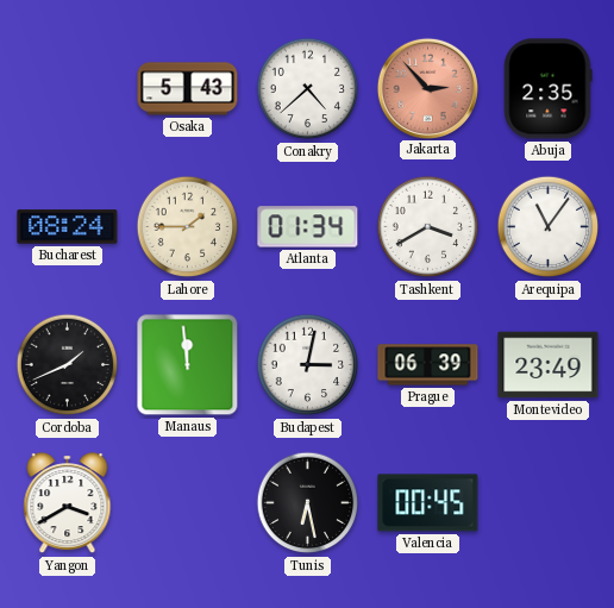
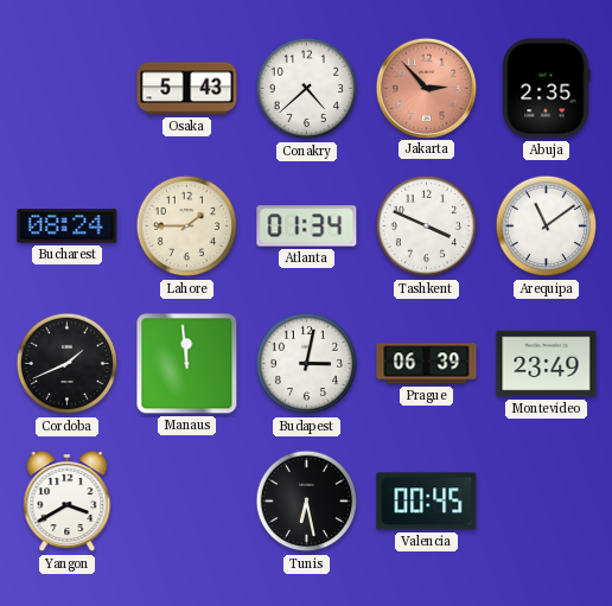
Tashkent: 3:40 -> 3:49
Arequipa: 11:06 -> 11:09
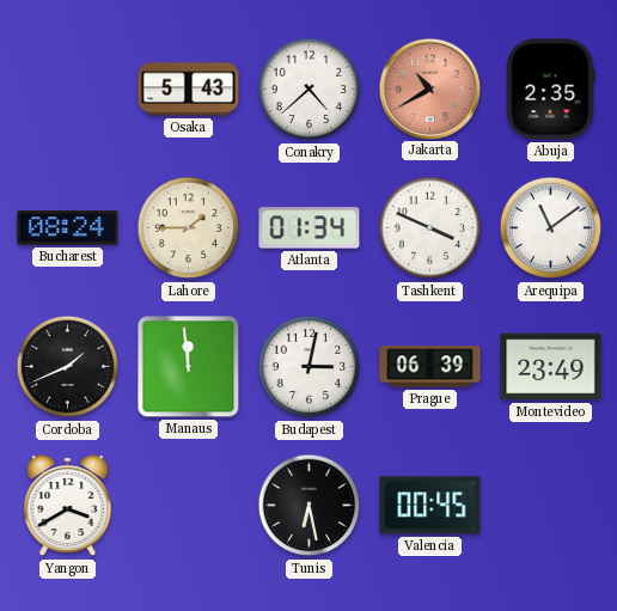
Jakarta: 2:53 -> 10:40
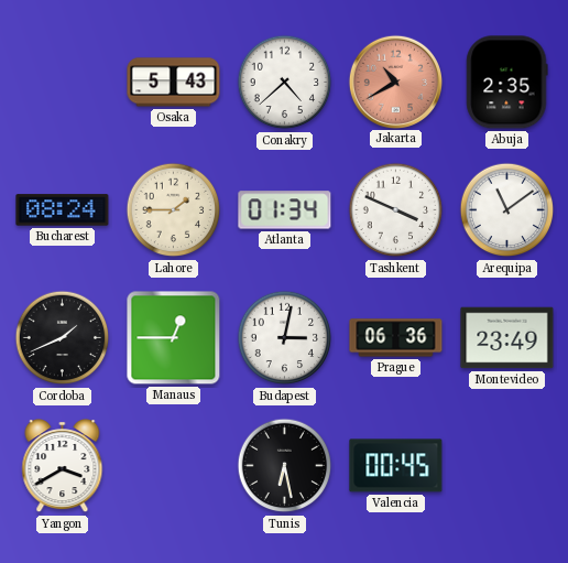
Manaus: 11:59 -> 12:45
Prague: 06:39 -> 06:36
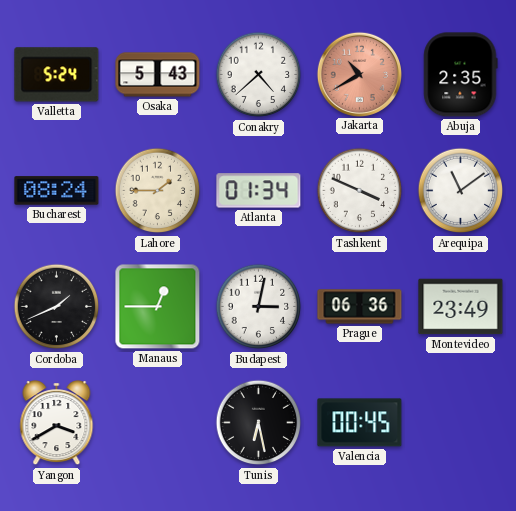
Valletta: none -> 5:24
